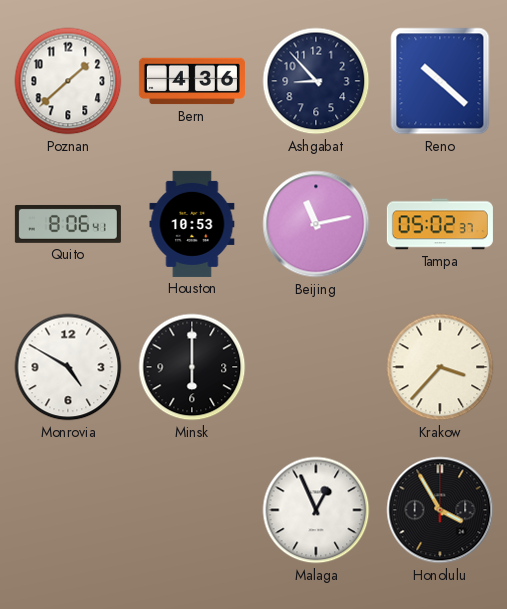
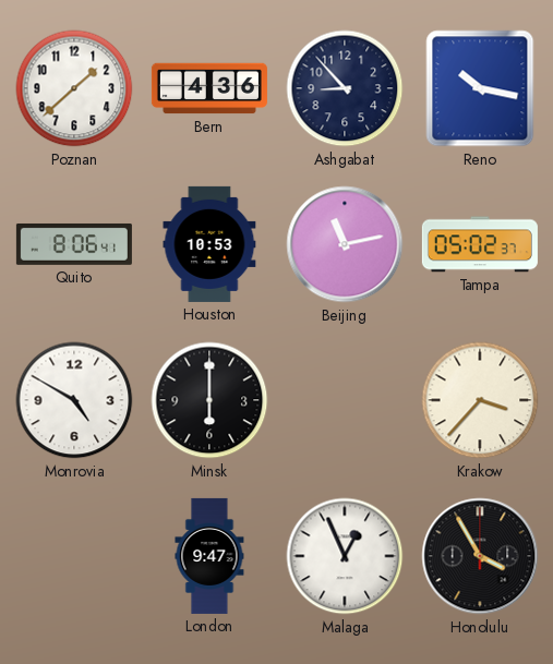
Reno: 10:22 -> 10:17
London: none -> 9:47
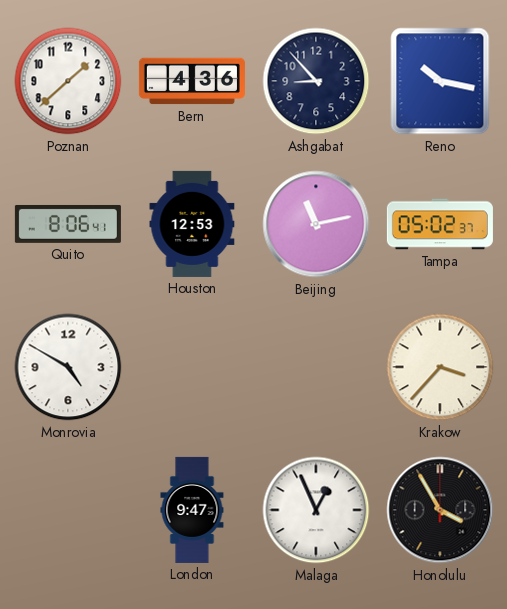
Houston: 10:53 -> 12:53
Minsk: 6:00 -> none
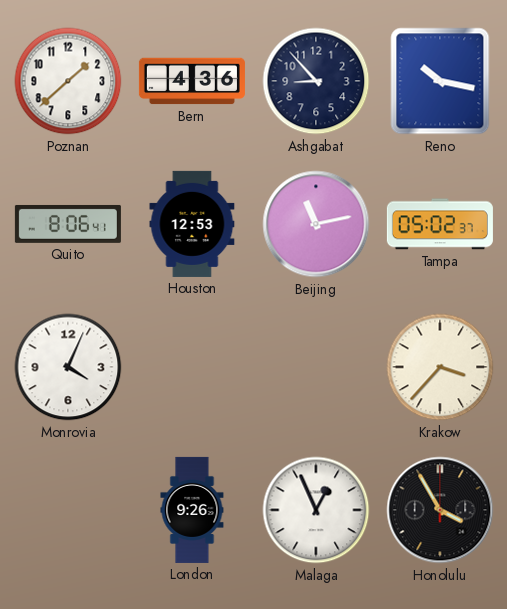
Monrovia: 4:50 -> 4:04
London: 9:47 -> 9:26
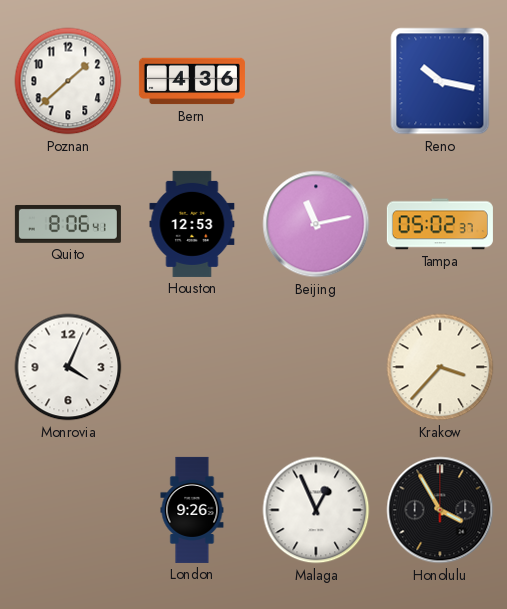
Ashgabat: 8:53 -> none
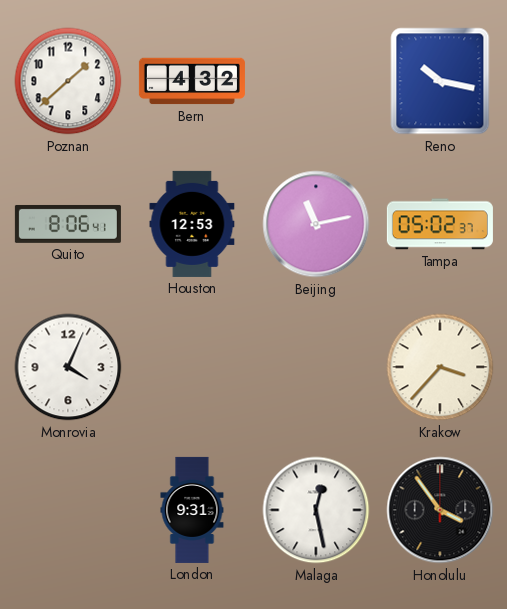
Bern: 4:36 -> 4:32
London: 9:26 -> 9:31
Malaga: 12:56 -> 12:28
Honolulu: 3:55 -> 3:54
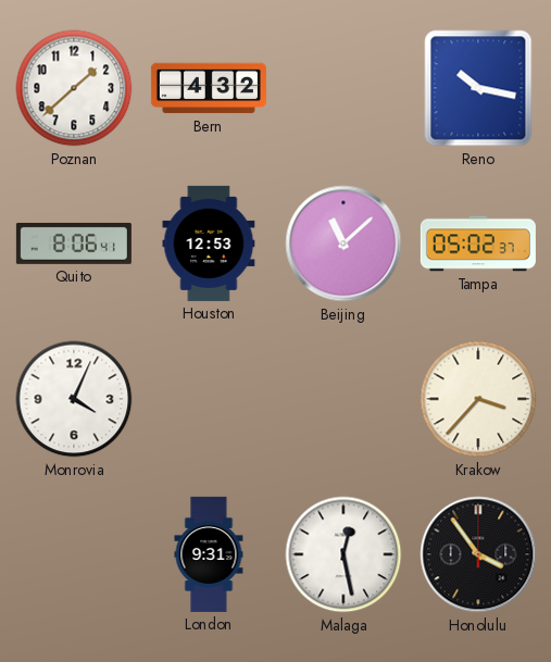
Beijing: 11:13 -> 11:08
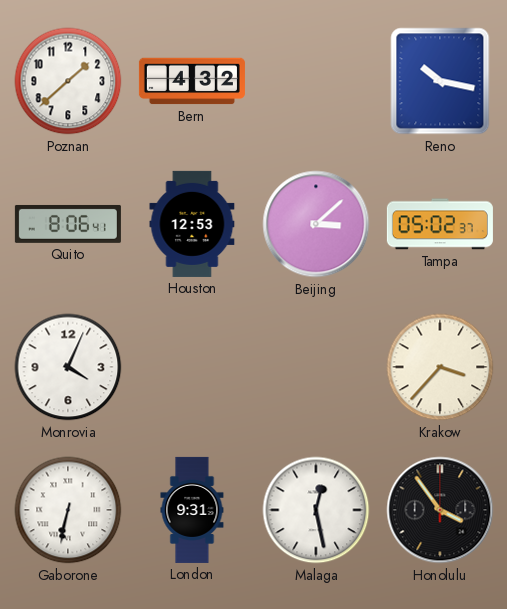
Beijing: 11:08 -> 3:08
Gaborone: none -> 6:32
